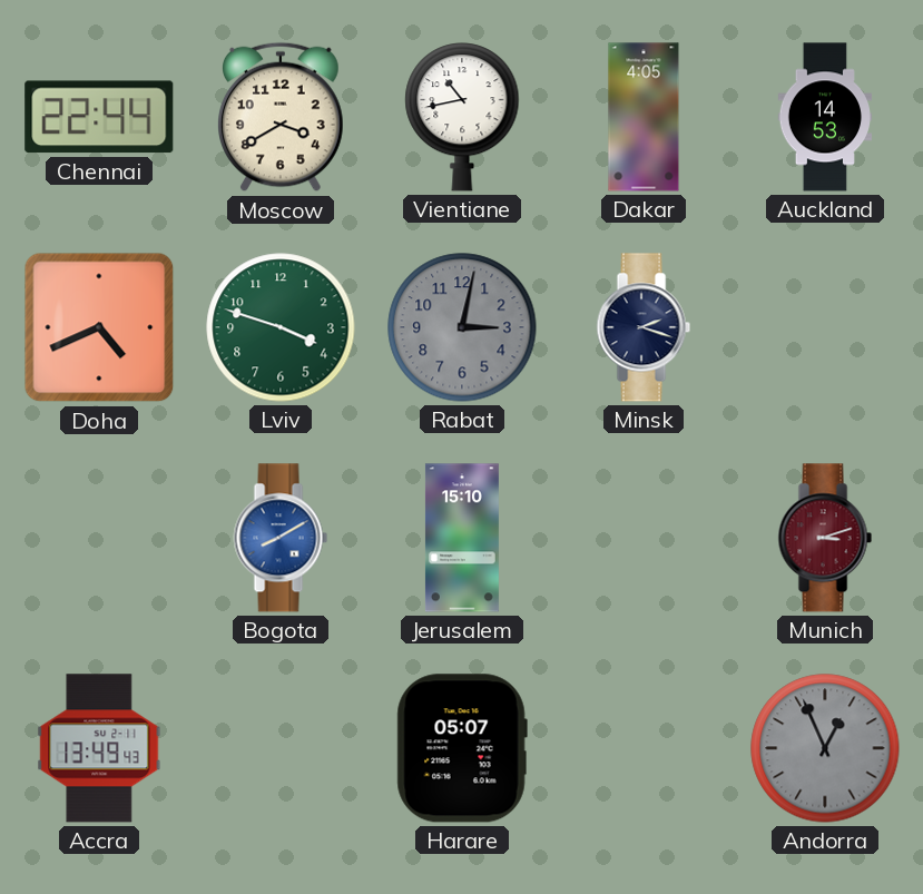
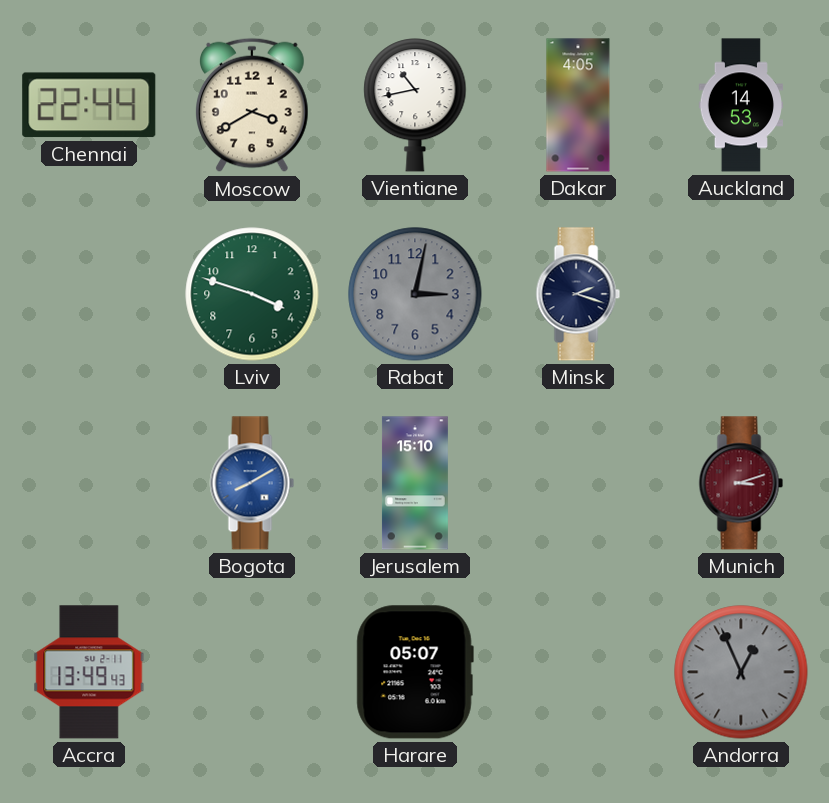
Doha: 4:41 -> none
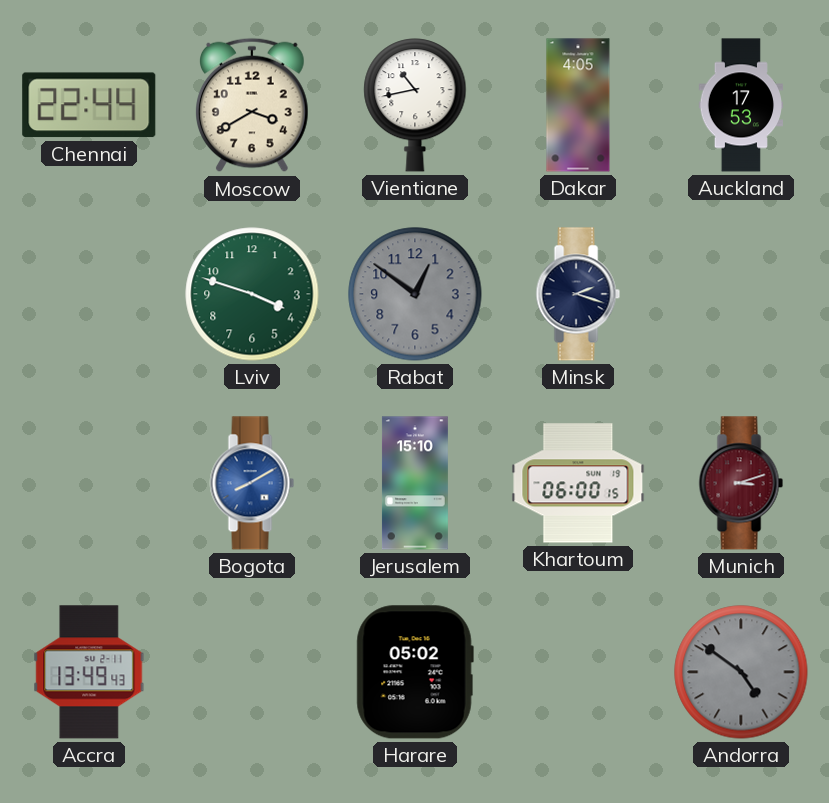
Auckland: 14:53 -> 17:53
Rabat: 3:02 -> 12:51
Khartoum: none -> 06:00
Harare: 05:07 -> 05:02
Andorra: 12:56 -> 4:51
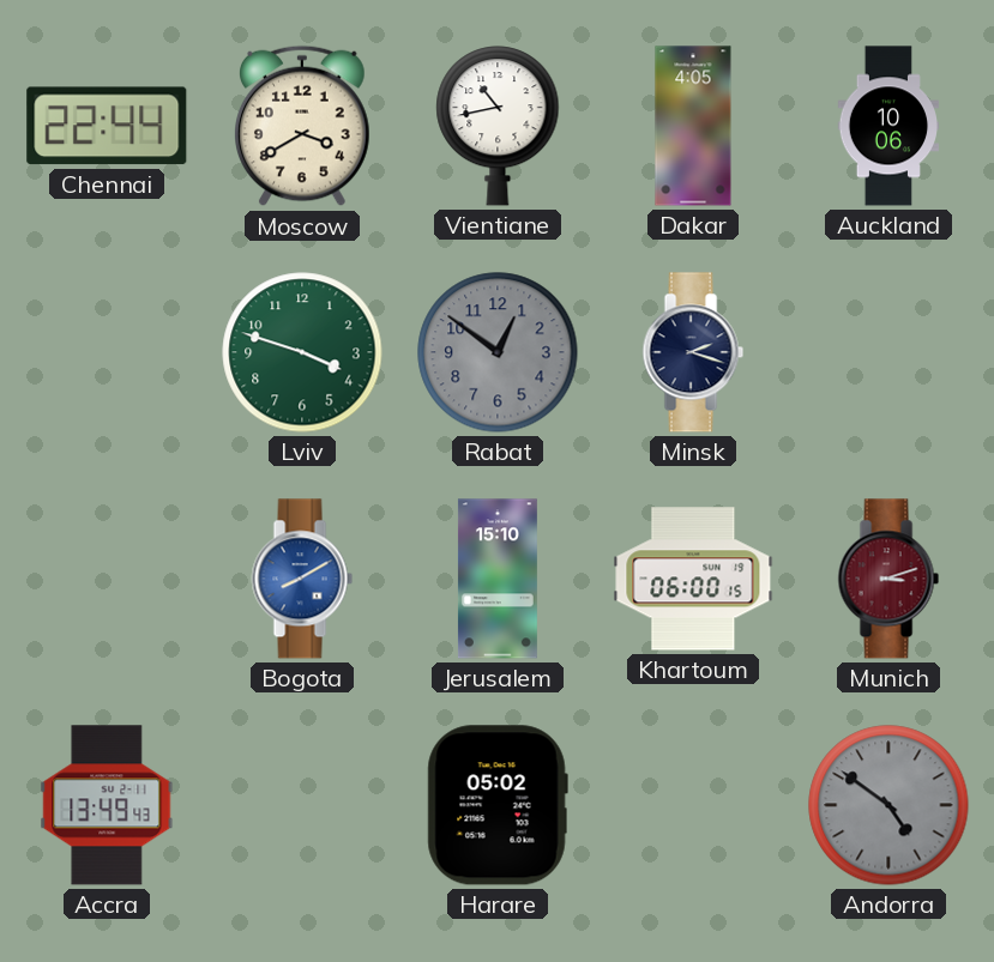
Auckland: 17:53 -> 10:06
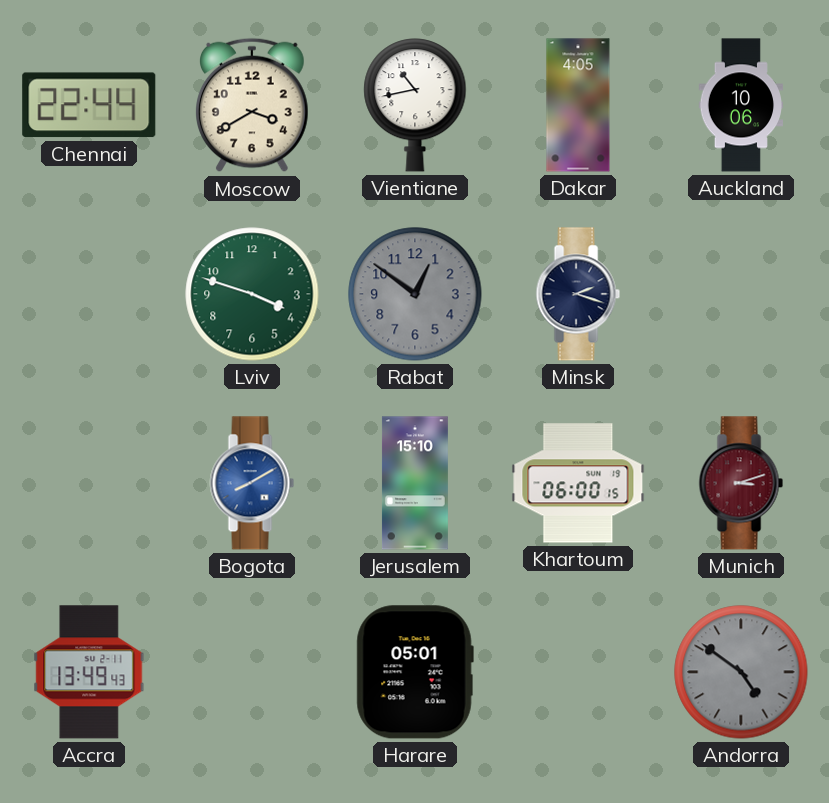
Harare: 05:02 -> 05:01
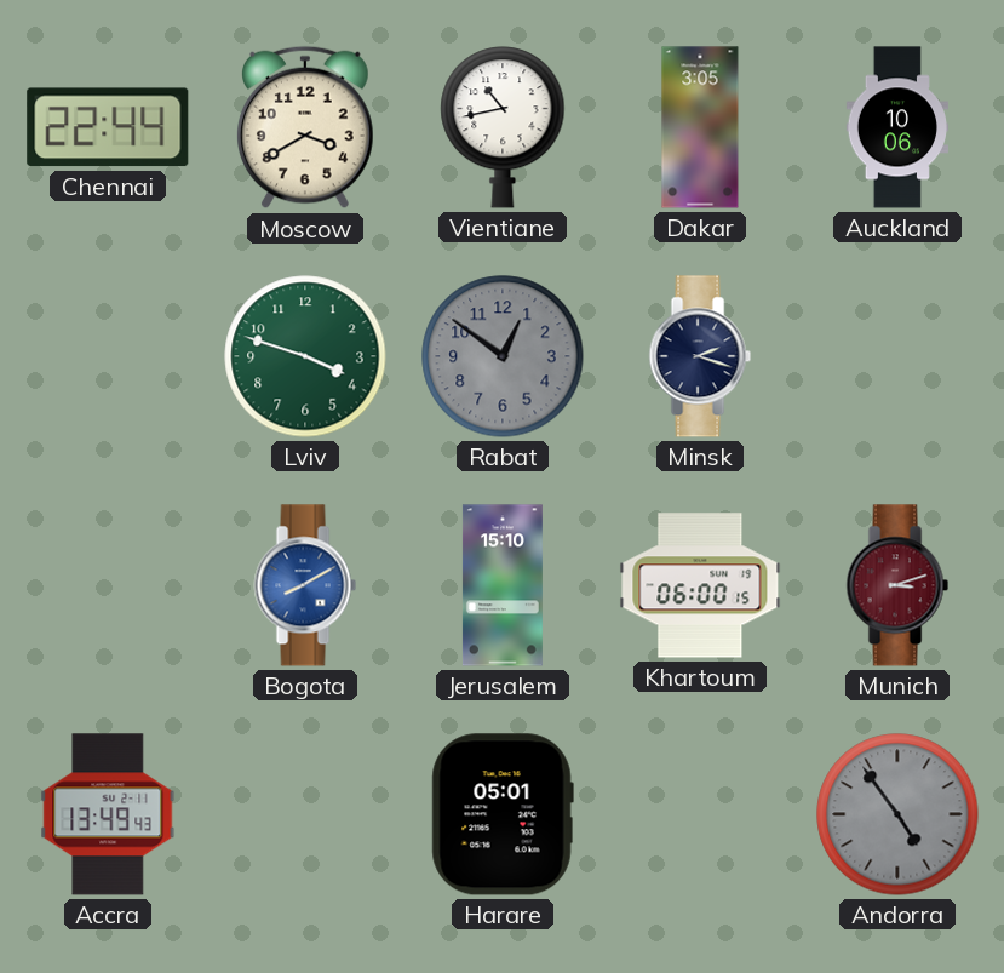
Dakar: 4:05 -> 3:05
Andorra: 4:51 -> 4:54
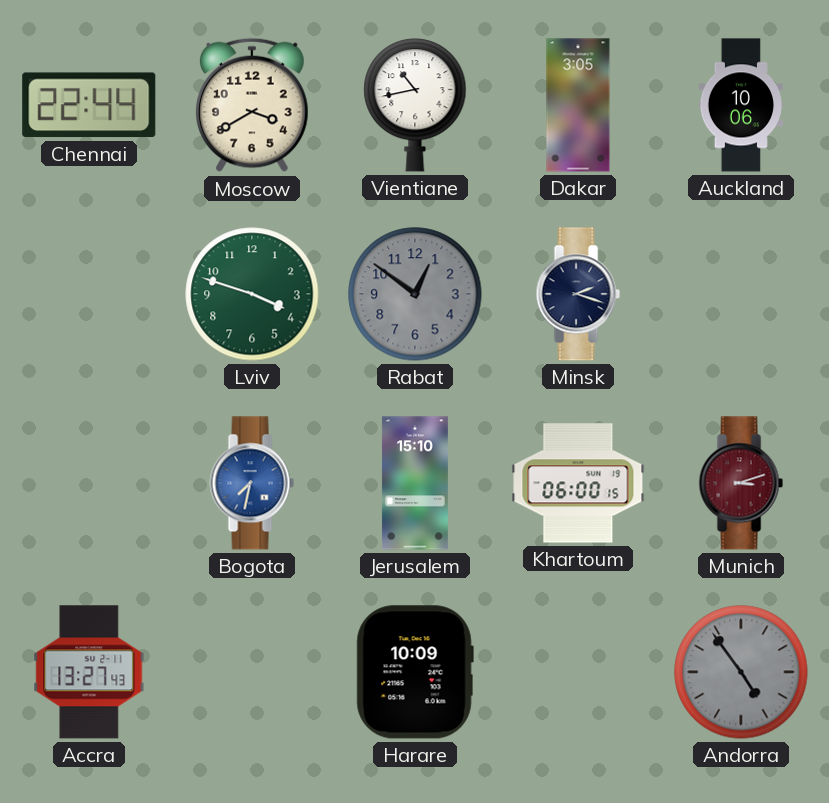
Bogota: 8:10 -> 7:32
Accra: 13:49 -> 13:27
Harare: 05:01 -> 10:09
